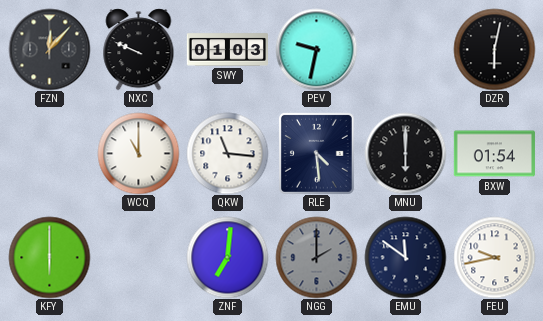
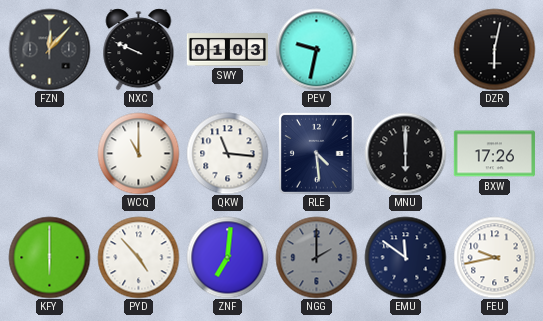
BXW: 01:54 -> 17:26
PYD: none -> 4:53
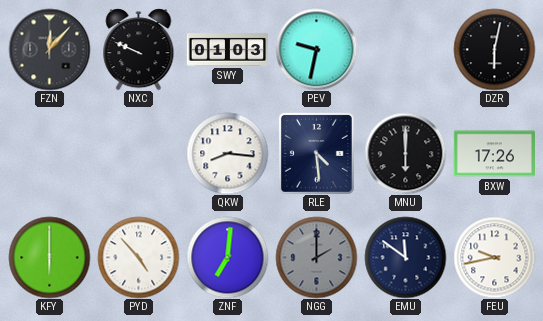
WCQ: 11:00 -> none
QKW: 11:16 -> 8:16
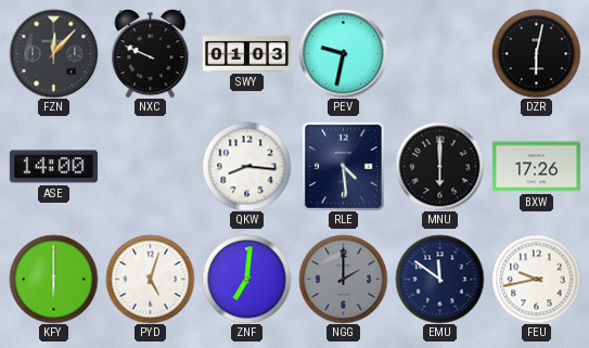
ASE: none -> 14:00
PYD: 4:53 -> 5:03
